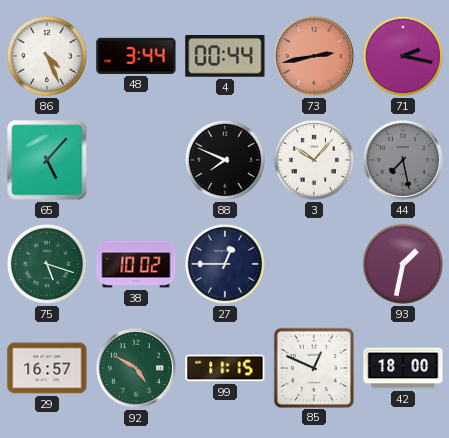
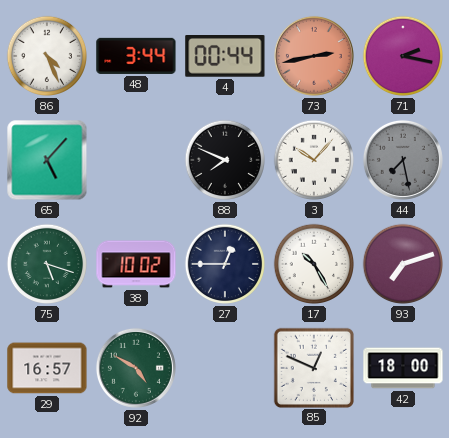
17: none -> 10:25
93: 1:32 -> 7:12
99: 11:15 -> none
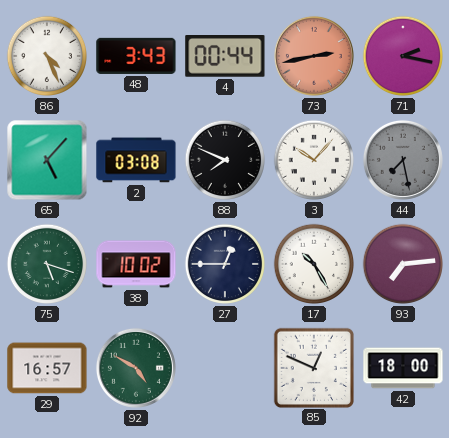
48: 3:44 -> 3:43
2: none -> 03:08
93: 7:12 -> 7:14
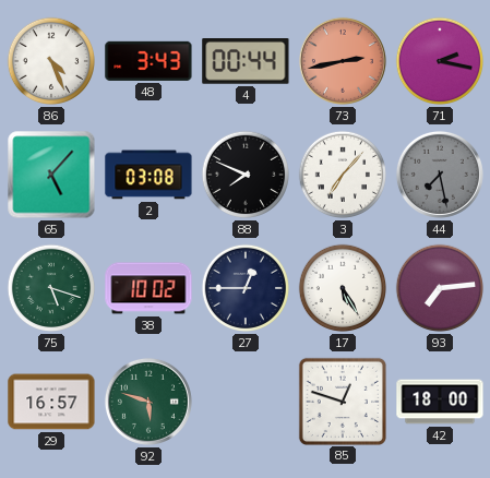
3: 10:07 -> 7:07
17: 10:25 -> 5:25
92: 4:50 -> 5:48
85: 12:49 -> 12:48
